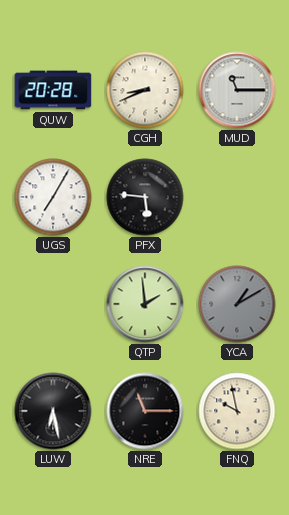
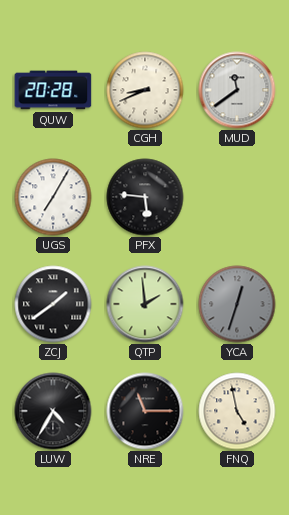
MUD: 11:15 -> 11:39
ZCJ: none -> 1:39
YCA: 1:10 -> 12:33
LUW: 6:28 -> 4:35
FNQ: 9:58 -> 4:58
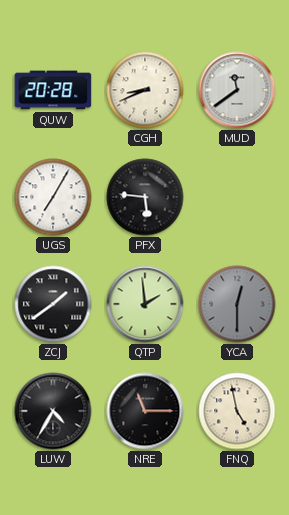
YCA: 12:33 -> 12:30
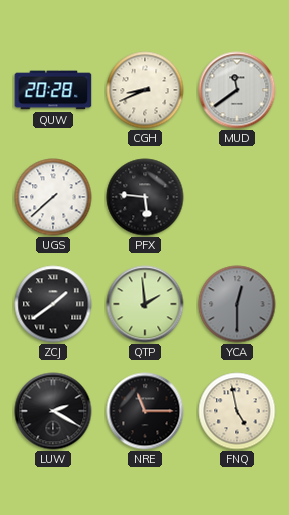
UGS: 7:05 -> 7:38
LUW: 4:35 -> 2:20
